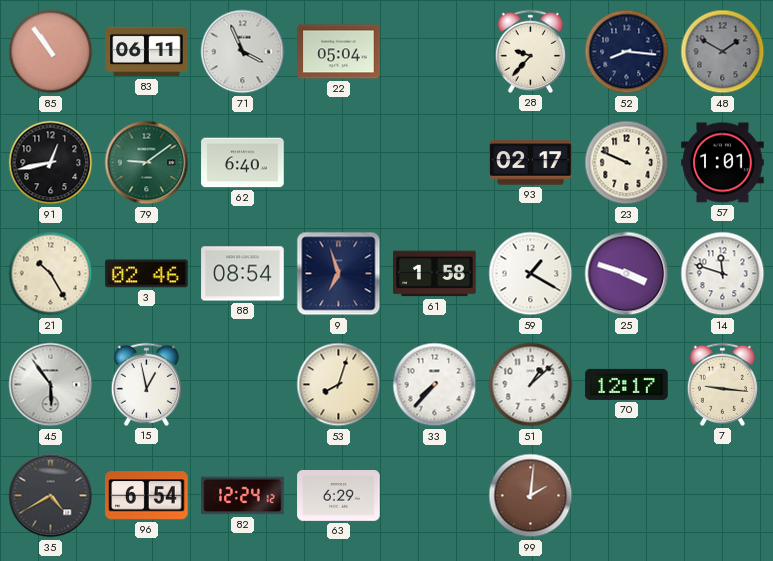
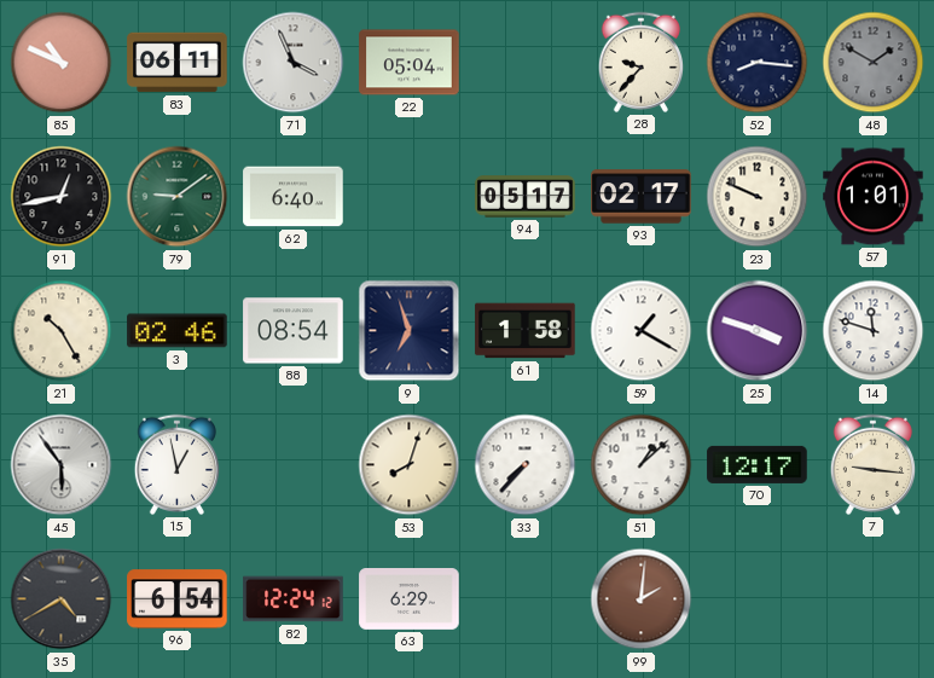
85: 10:54 -> 10:49
94: none -> 05:17
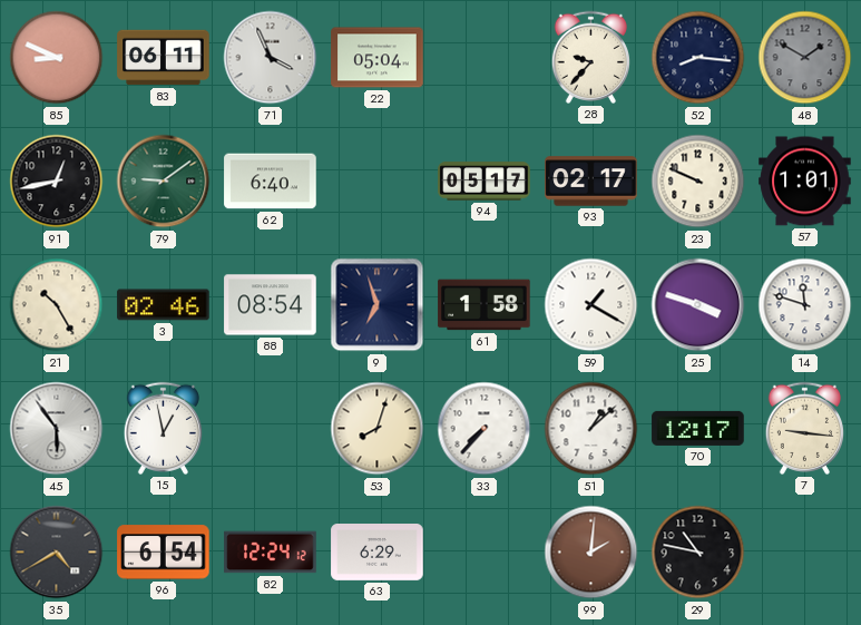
85: 10:49 -> 8:49
29: none -> 10:47
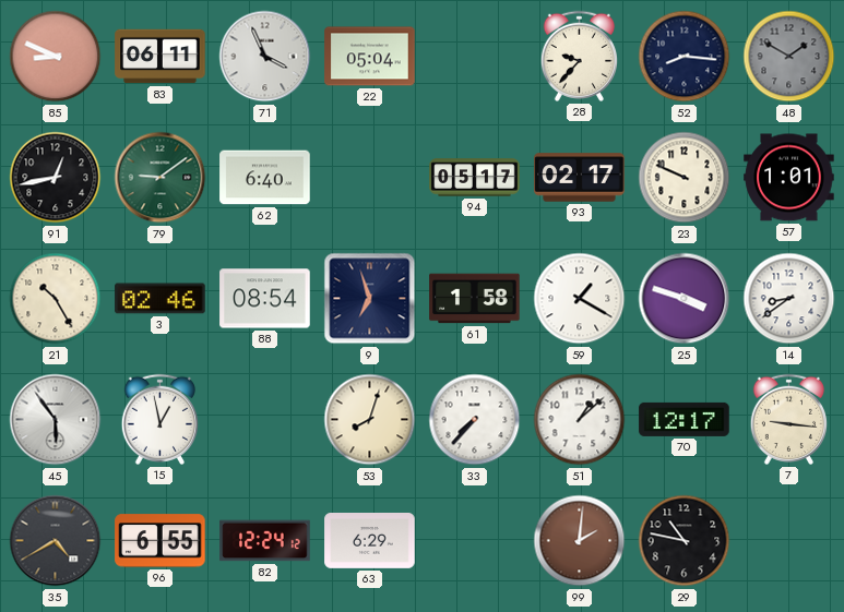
14: 11:48 -> 8:39
96: 6:54 -> 6:55
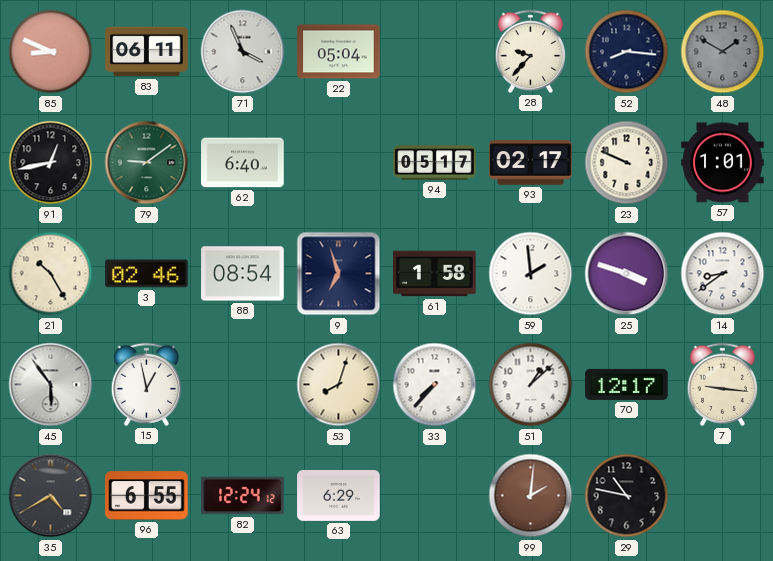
59: 1:20 -> 1:59
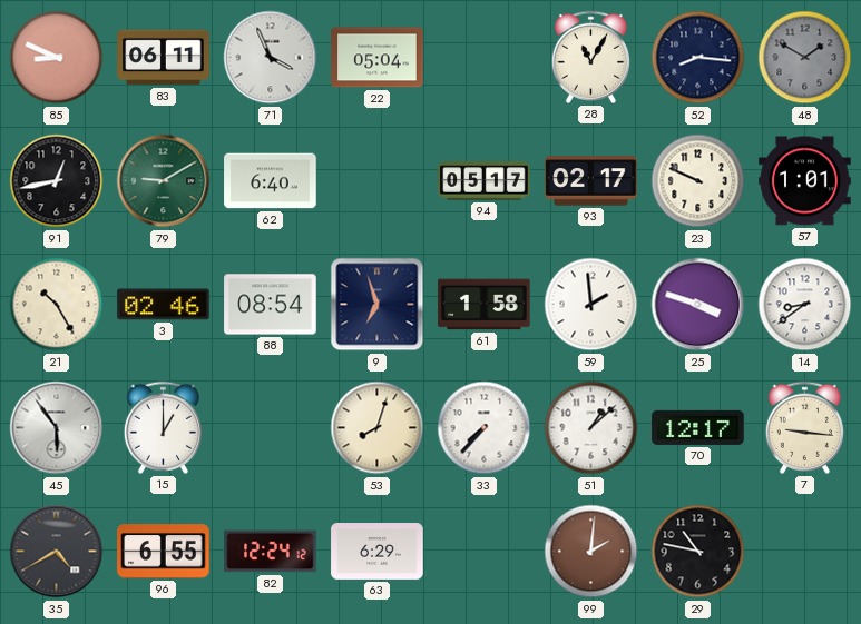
28: 9:37 -> 11:05
79: 9:09 -> 9:10
15: 12:58 -> 1:00
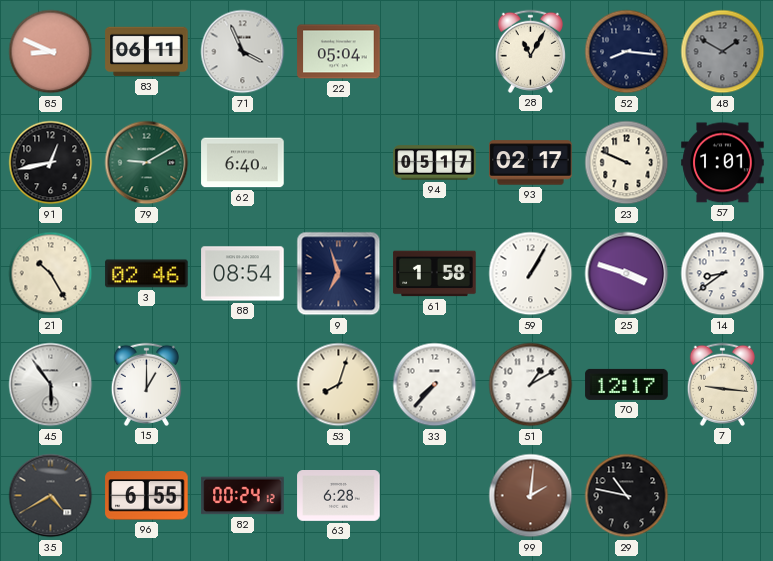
59: 1:59 -> 1:05
51: 1:08 -> 1:10
82: 12:24 -> 00:24
63: 6:29 -> 6:28
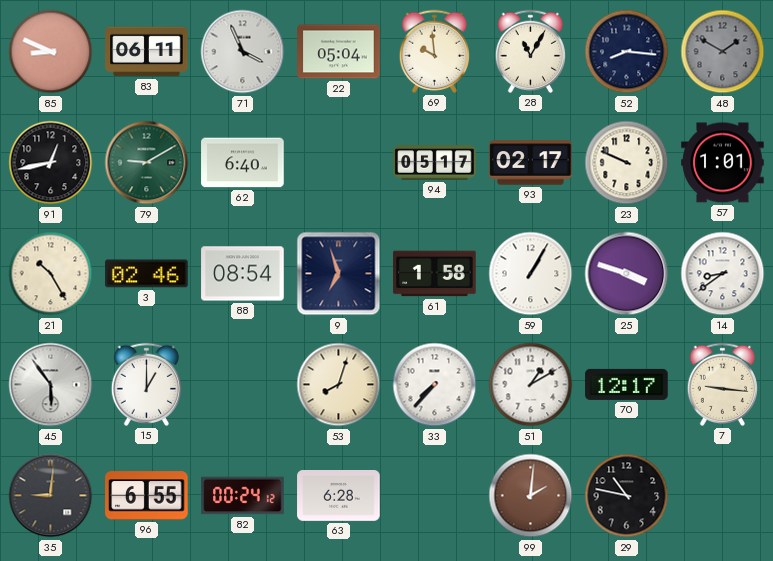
69: none -> 9:59
35: 4:40 -> 9:01
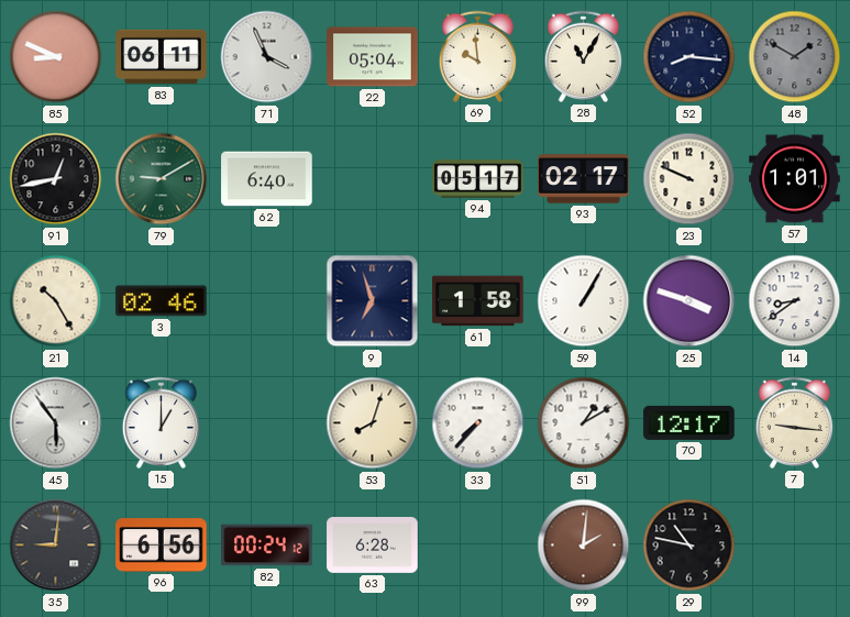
88: 08:54 -> none
96: 6:55 -> 6:56
